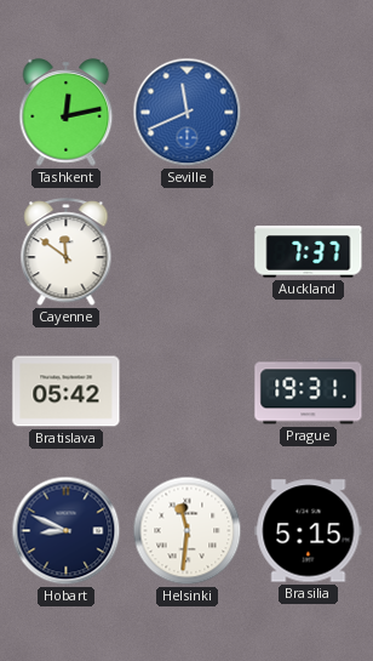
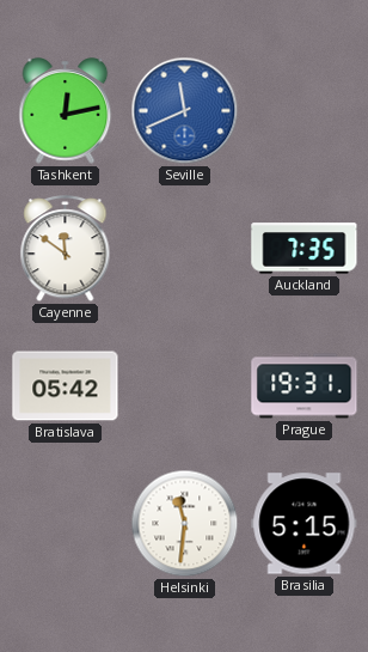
Auckland: 7:37 -> 7:35
Hobart: 8:49 -> none
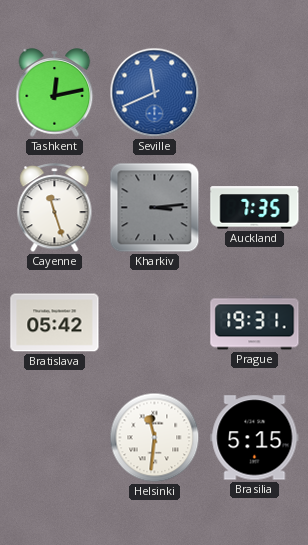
Cayenne: 11:51 -> 11:27
Kharkiv: none -> 3:14
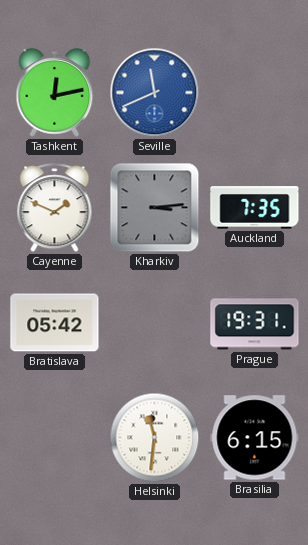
Cayenne: 11:27 -> 1:49
Brasilia: 5:15 -> 6:15
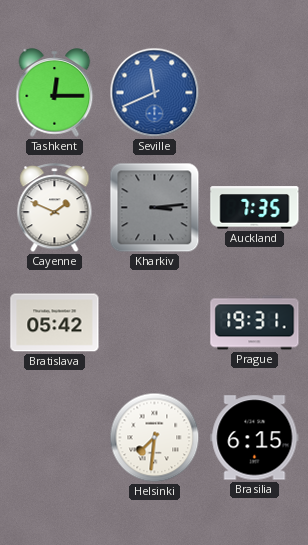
Tashkent: 12:13 -> 12:15
Helsinki: 11:31 -> 7:31
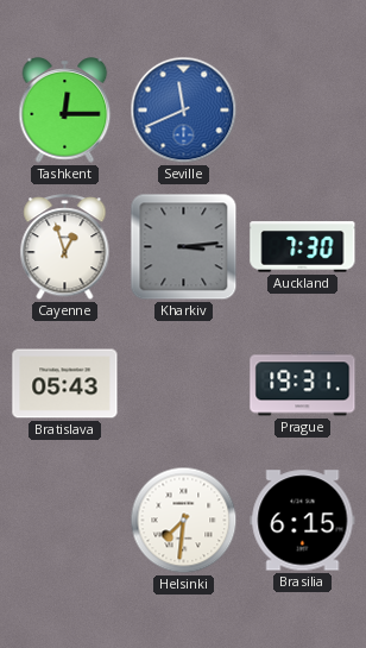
Cayenne: 1:49 -> 12:57
Auckland: 7:35 -> 7:30
Bratislava: 05:42 -> 05:43
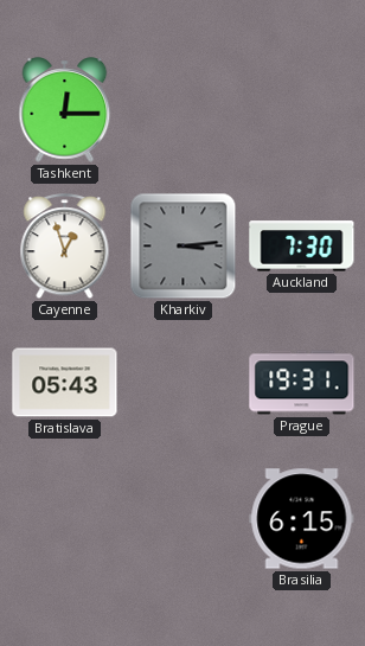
Seville: 11:41 -> none
Helsinki: 7:31 -> none
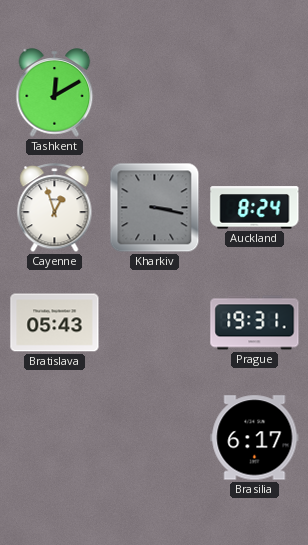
Tashkent: 12:15 -> 12:10
Kharkiv: 3:14 -> 3:17
Auckland: 7:30 -> 8:24
Brasilia: 6:15 -> 6:17
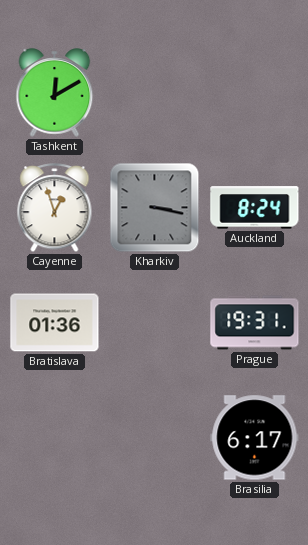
Bratislava: 05:43 -> 01:36
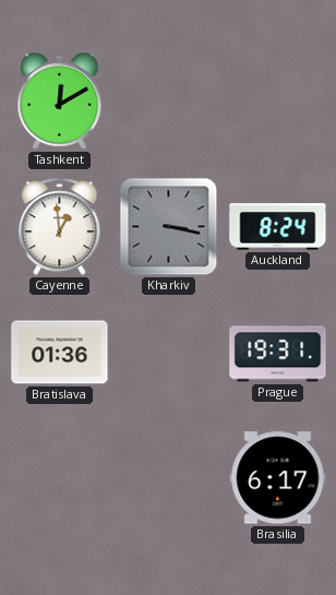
Cayenne: 12:57 -> 12:59
